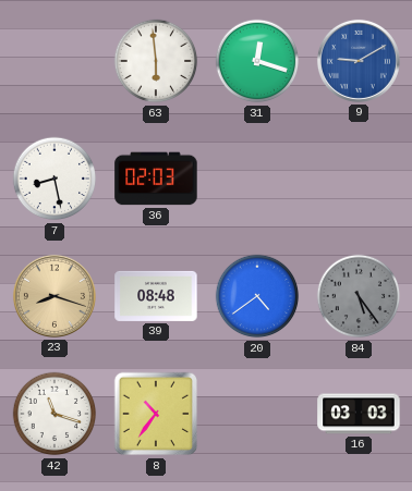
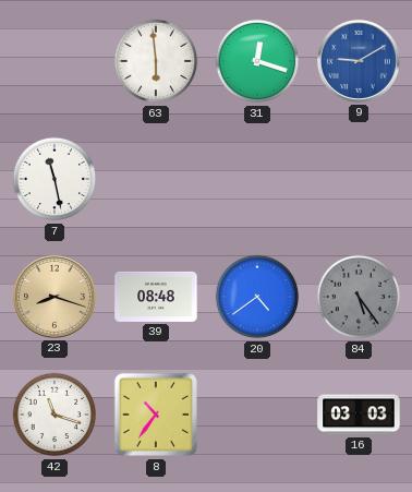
7: 8:28 -> 11:28
36: 02:03 -> none
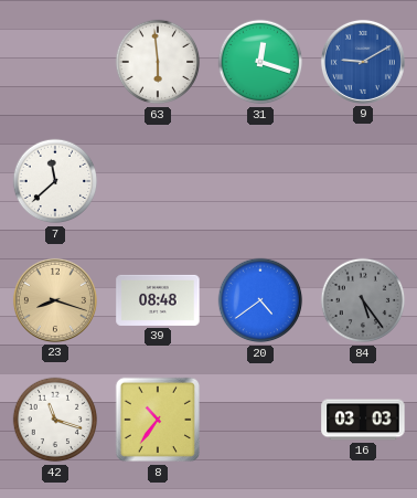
7: 11:28 -> 11:38
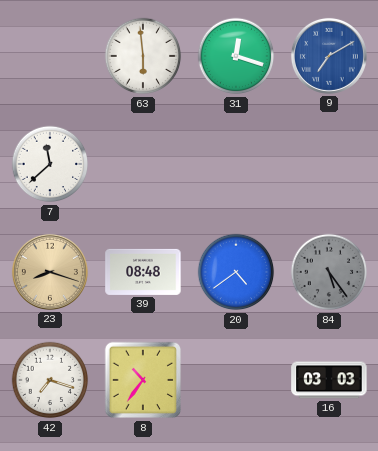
9: 9:10 -> 7:10
42: 11:18 -> 7:18
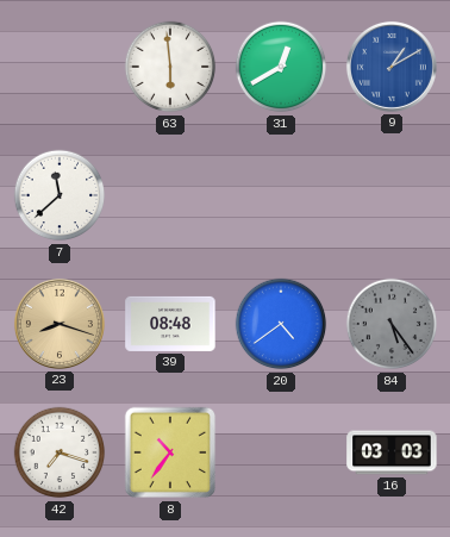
31: 12:18 -> 12:40
9: 7:10 -> 1:10
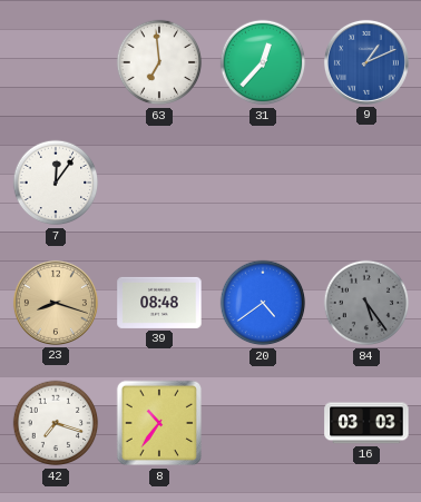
63: 5:59 -> 6:59
31: 12:40 -> 12:37
9: 1:10 -> 1:11
7: 11:38 -> 12:06
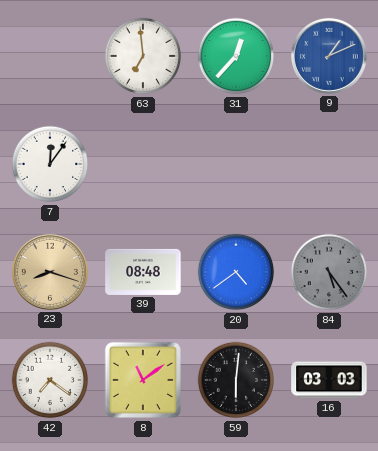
42: 7:18 -> 7:21
8: 10:36 -> 11:09
59: none -> 6:01
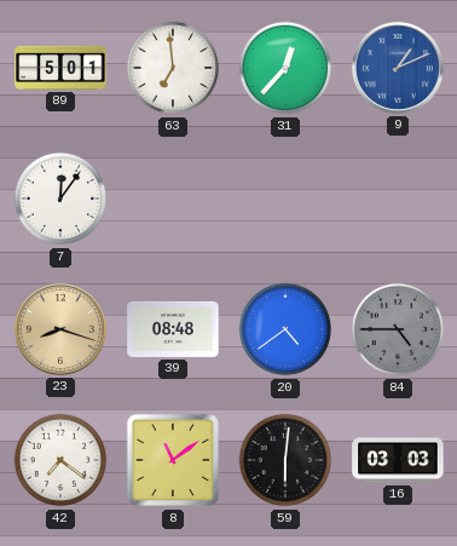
89: none -> 5:01
84: 5:24 -> 4:45
